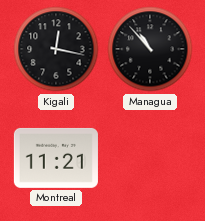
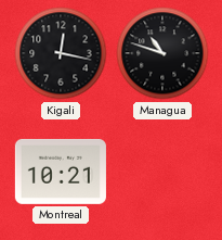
Managua: 10:53 -> 10:48
Montreal: 11:21 -> 10:21
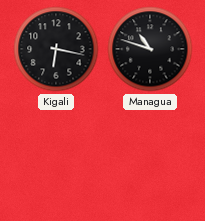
Kigali: 12:17 -> 6:17
Montreal: 10:21 -> none
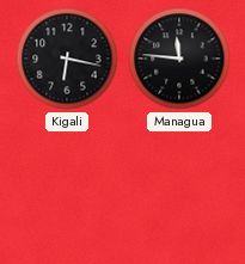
Managua: 10:48 -> 11:46
